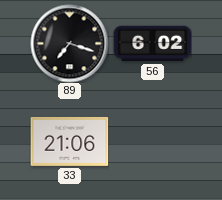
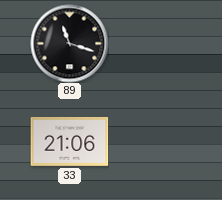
89: 7:18 -> 11:18
56: 6:02 -> none
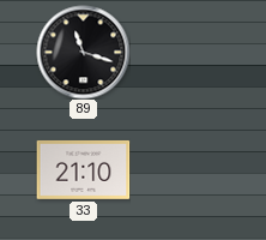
33: 21:06 -> 21:10
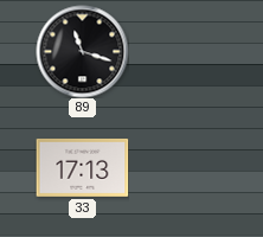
33: 21:10 -> 17:13
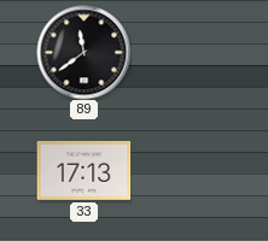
89: 11:18 -> 11:39
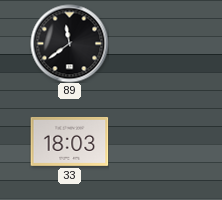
33: 17:13 -> 18:03
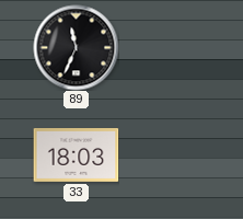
89: 11:39 -> 11:34
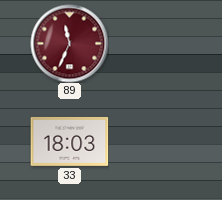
89 dial: black -> burgundy
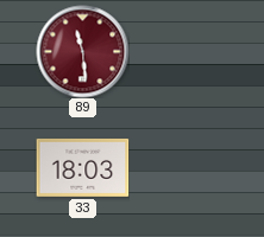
89: 11:34 -> 11:29
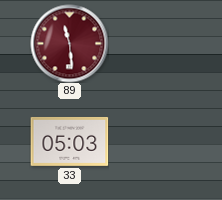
33: 18:03 -> 05:03
